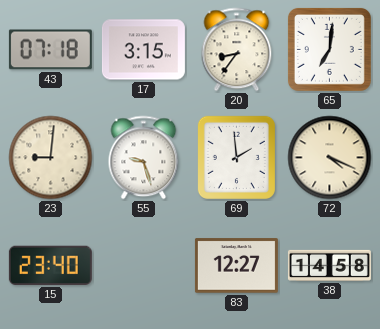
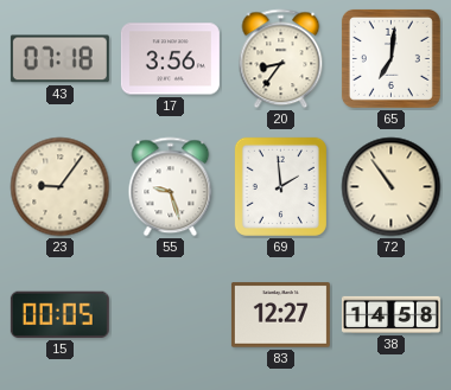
17: 3:15 -> 3:56
23: 9:01 -> 9:06
72: 4:19 -> 10:54
15: 23:40 -> 00:05
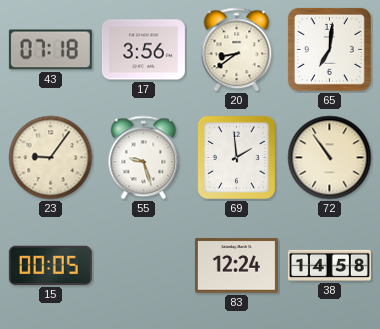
20: 8:36 -> 8:39
83: 12:27 -> 12:24
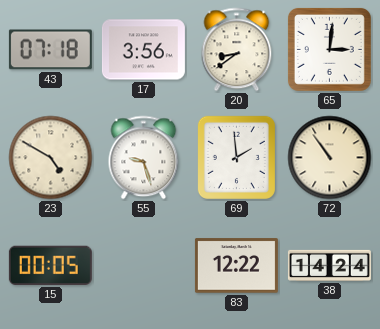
65: 7:01 -> 3:01
23: 9:06 -> 4:50
83: 12:24 -> 12:22
38: 14:58 -> 14:24
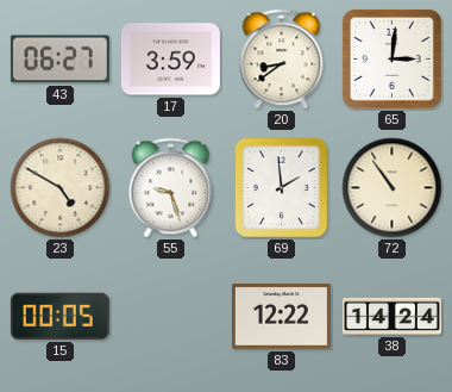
43: 07:18 -> 06:27
17: 3:56 -> 3:59
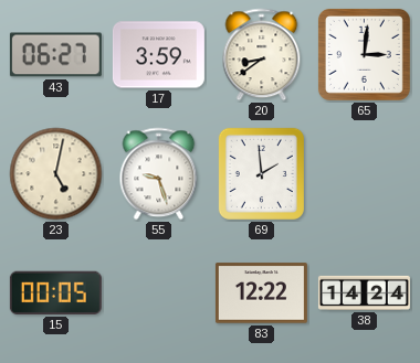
23: 4:50 -> 5:02
72: 10:54 -> none
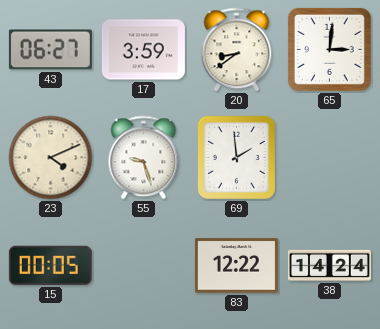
23: 5:02 -> 4:11
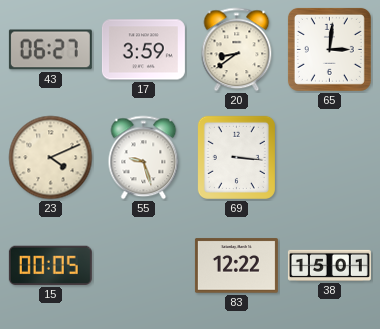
69: 1:59 -> 3:16
38: 14:24 -> 15:01
